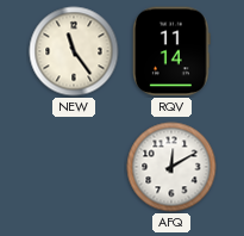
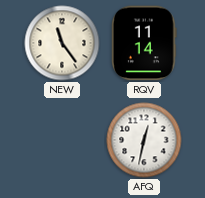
AFQ: 12:10 -> 12:32
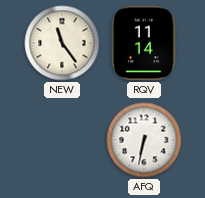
AFQ: 12:32 -> 6:32
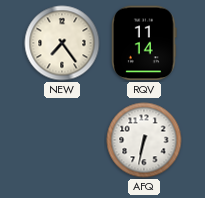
NEW: 11:24 -> 7:24
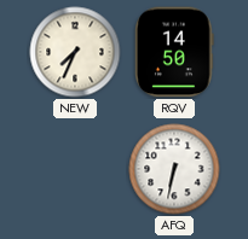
NEW: 7:24 -> 7:34
RQV: 11:14 -> 14:50
